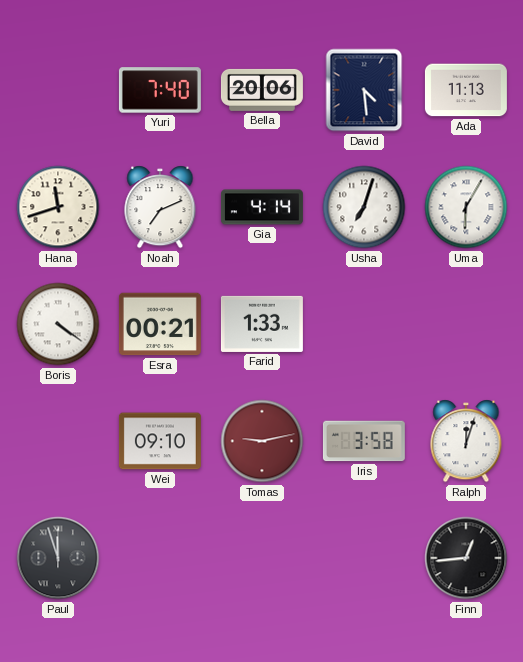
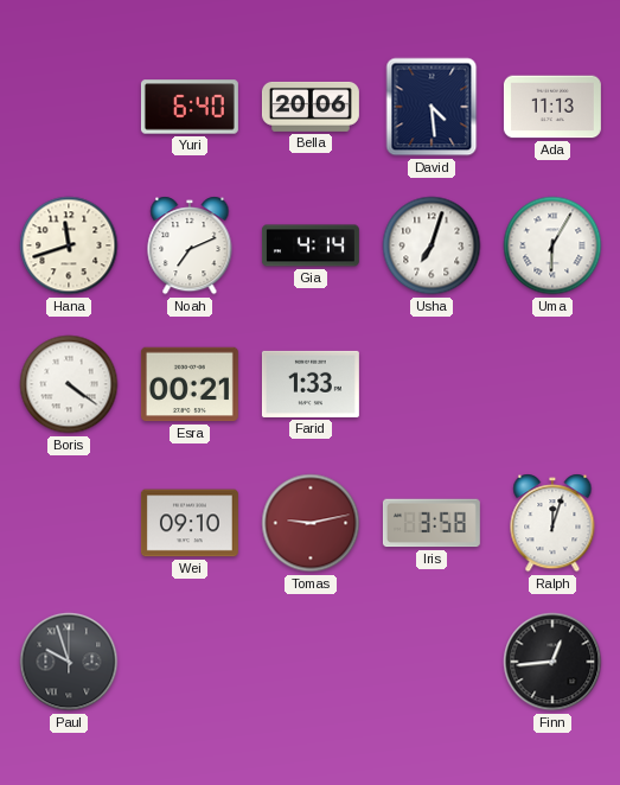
Yuri: 7:40 -> 6:40
Paul: 11:57 -> 9:57
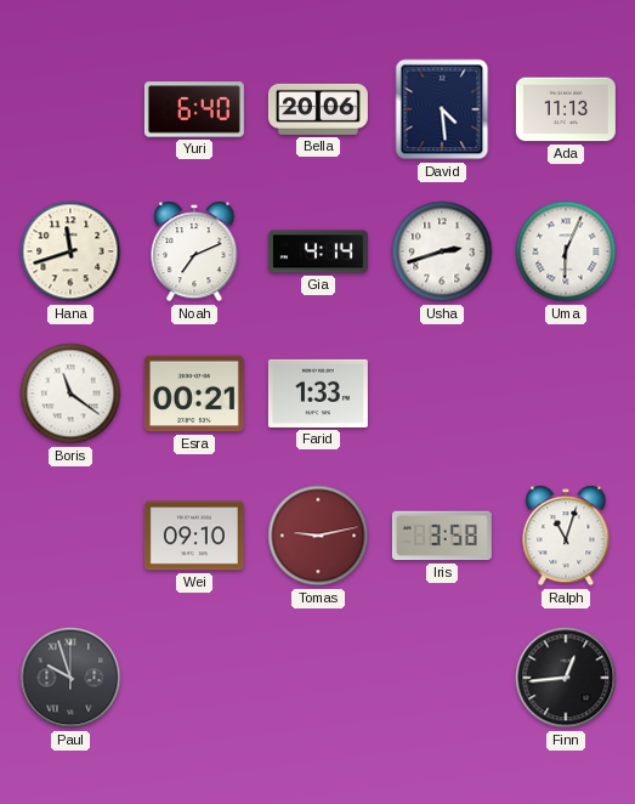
Usha: 7:03 -> 2:42
Uma: 6:05 -> 6:04
Boris: 4:21 -> 11:21
Ralph: 12:03 -> 11:03
